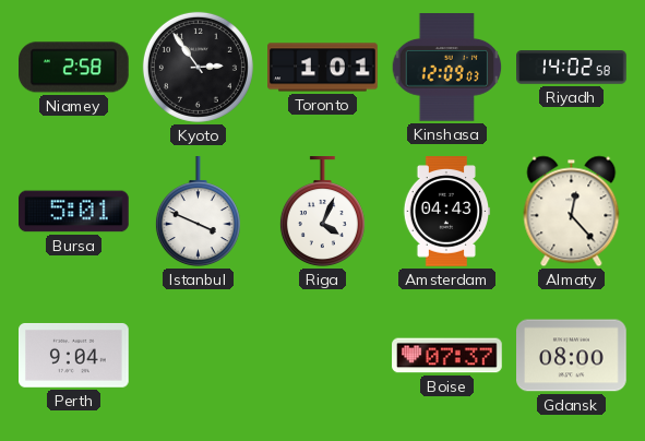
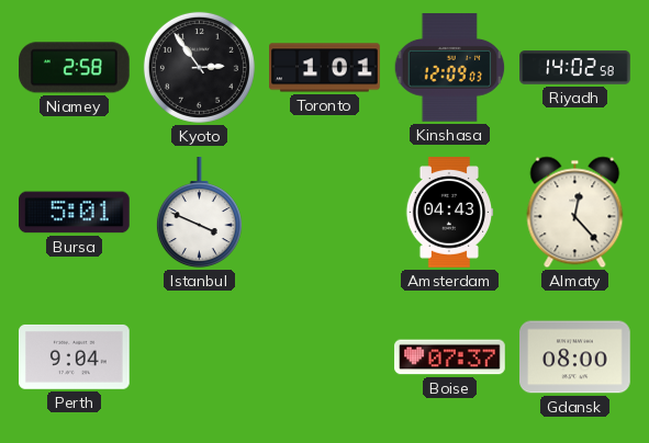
Riga: 4:04 -> none
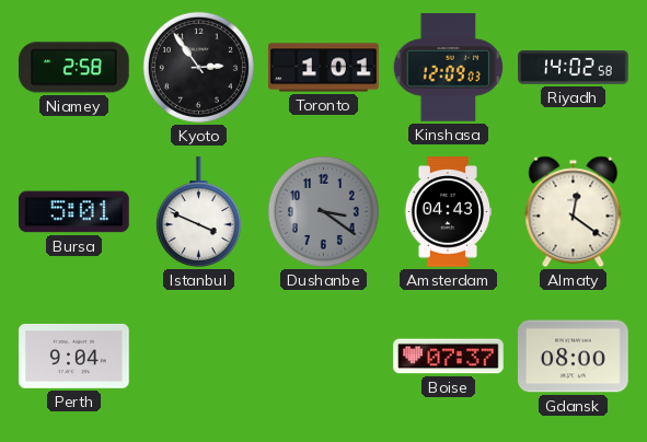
Dushanbe: none -> 3:21
Almaty: 12:23 -> 12:21
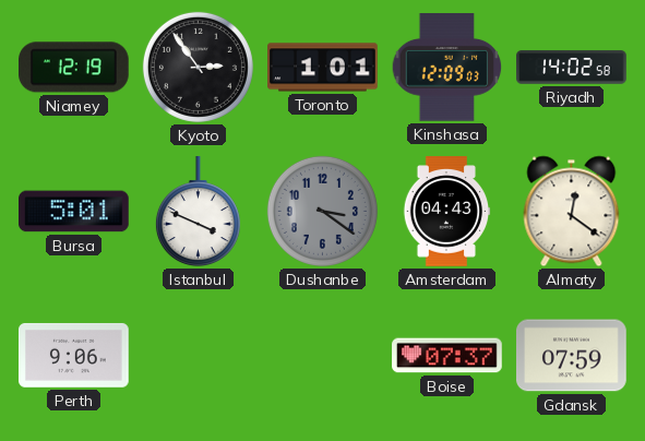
Niamey: 2:58 -> 12:19
Perth: 9:04 -> 9:06
Gdansk: 08:00 -> 07:59
